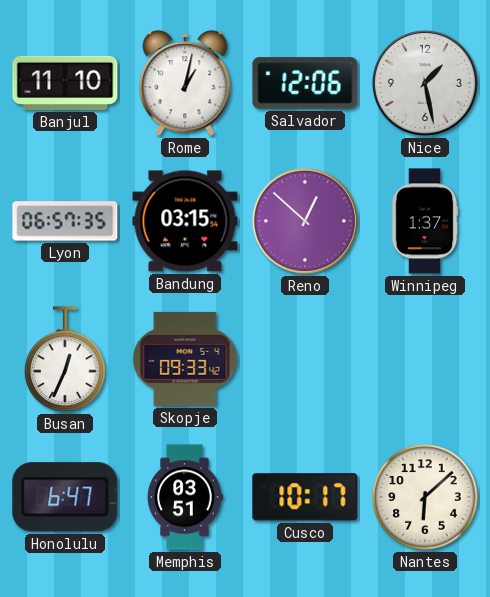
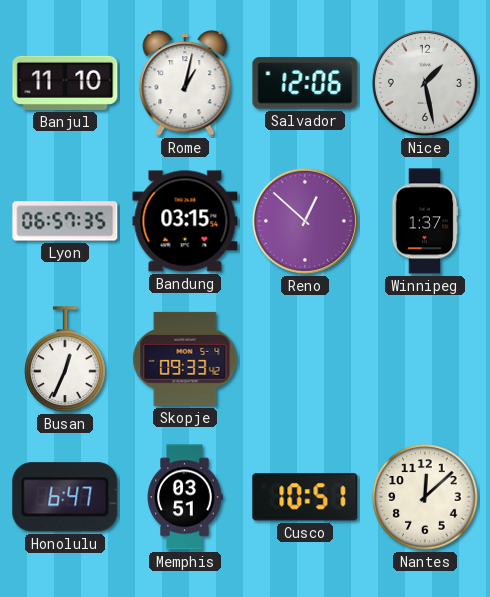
Cusco: 10:17 -> 10:51
Nantes: 6:08 -> 12:08
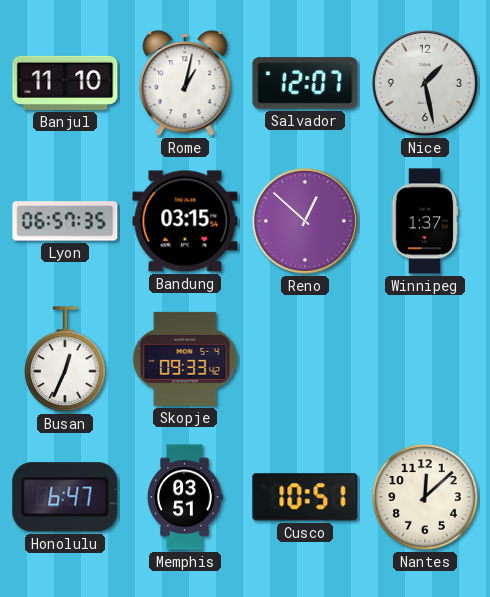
Salvador: 12:06 -> 12:07
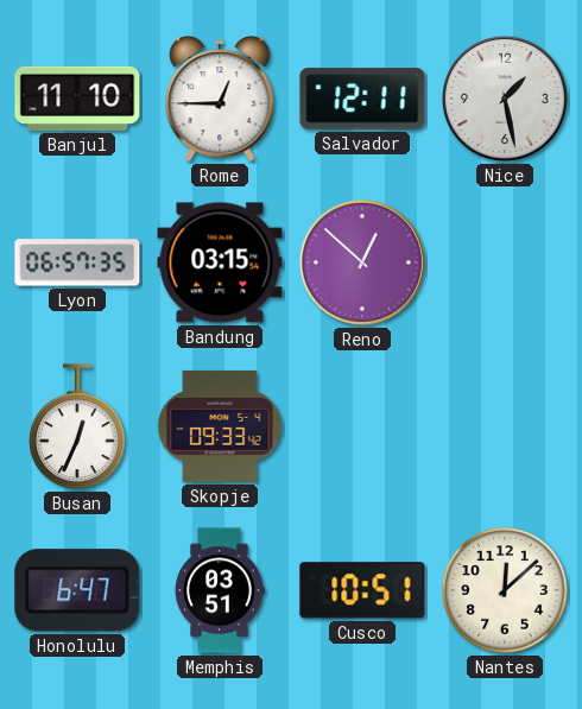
Rome: 1:02 -> 12:45
Salvador: 12:07 -> 12:11
Winnipeg: 1:37 -> none
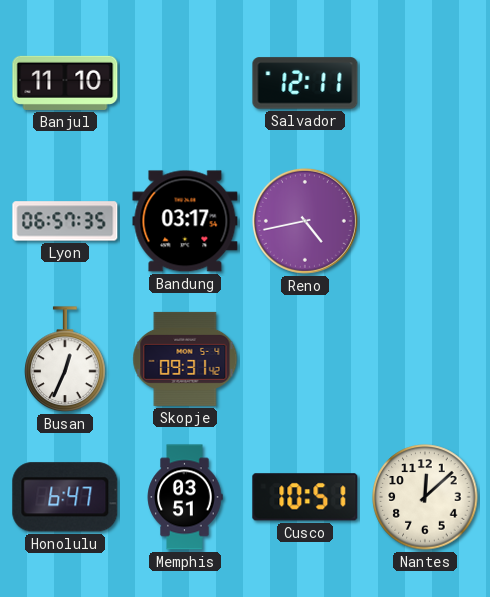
Rome: 12:45 -> none
Nice: 1:28 -> none
Bandung: 03:15 -> 03:17
Reno: 12:52 -> 4:43
Skopje: 09:33 -> 09:31
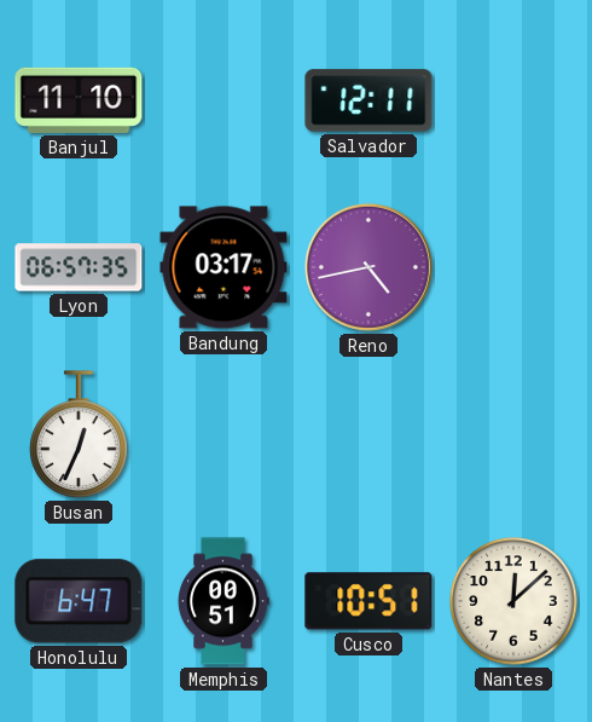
Skopje: 09:31 -> none
Memphis: 03:51 -> 00:51
